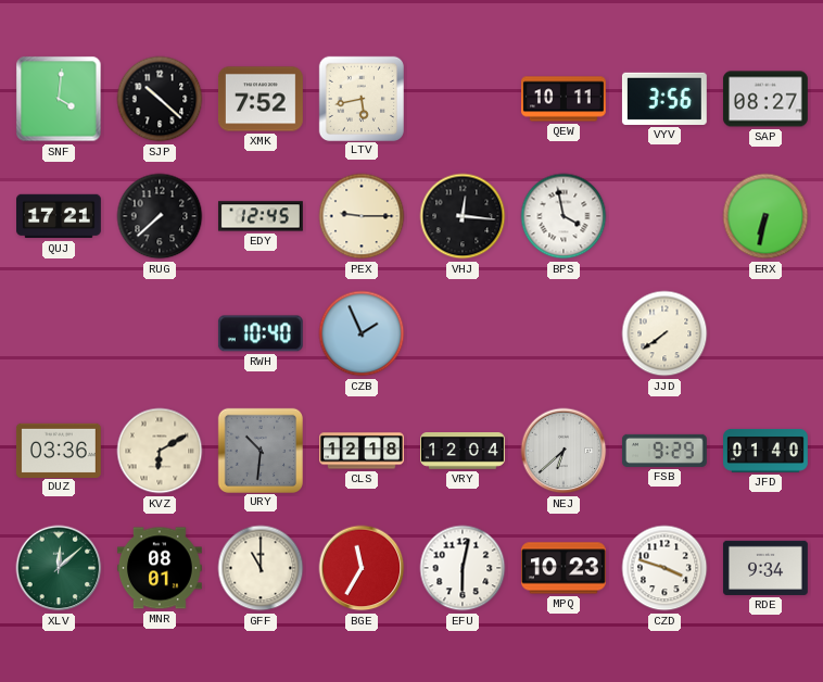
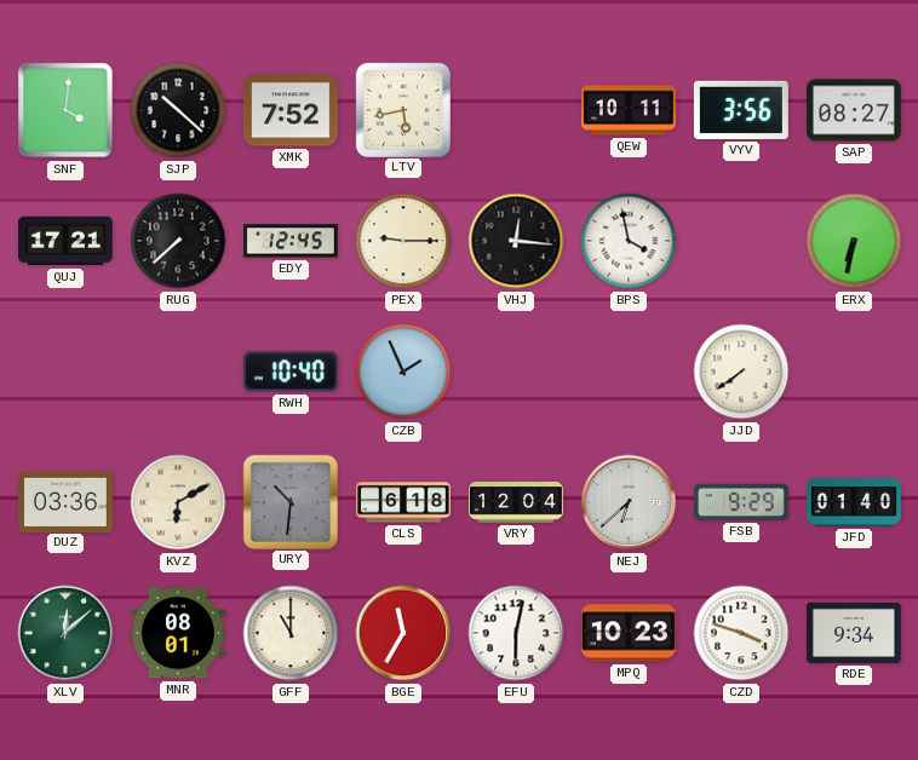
CLS: 12:18 -> 6:18
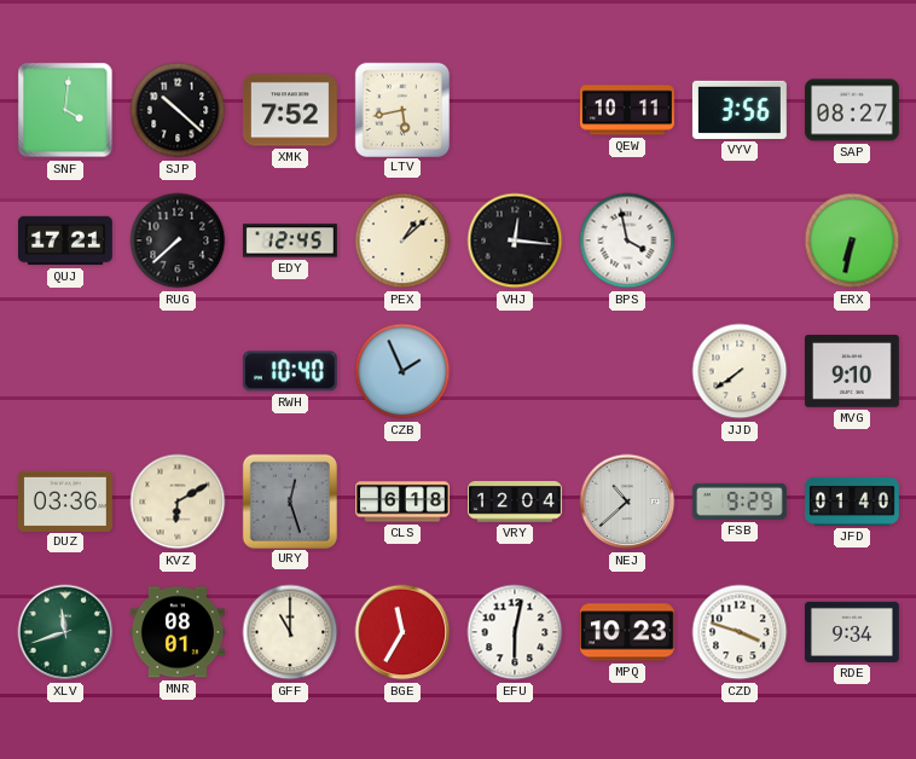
PEX: 9:15 -> 1:08
MVG: none -> 9:10
URY: 10:31 -> 12:27
NEJ: 6:38 -> 10:38
XLV: 12:08 -> 11:42
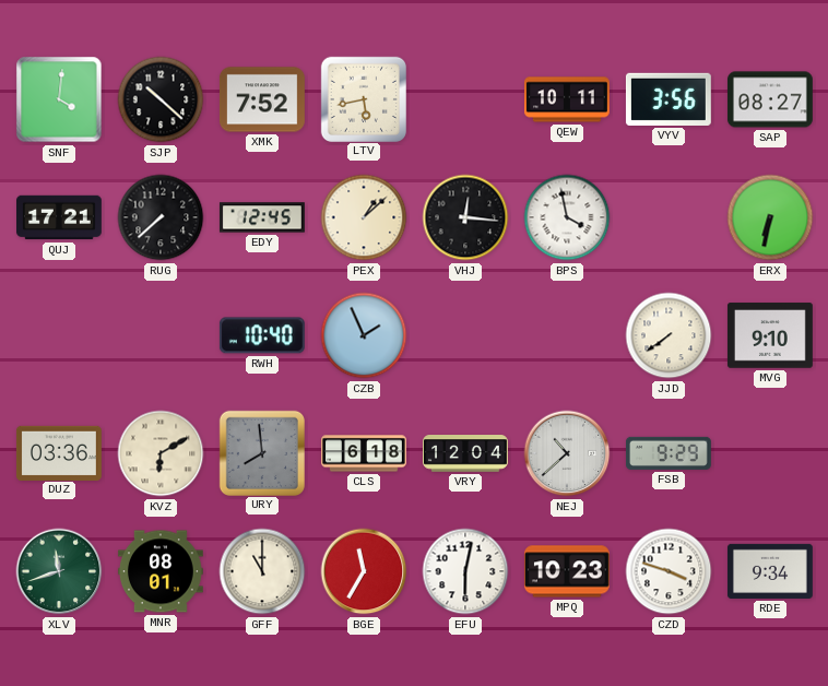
URY: 12:27 -> 7:59
JFD: 01:40 -> none
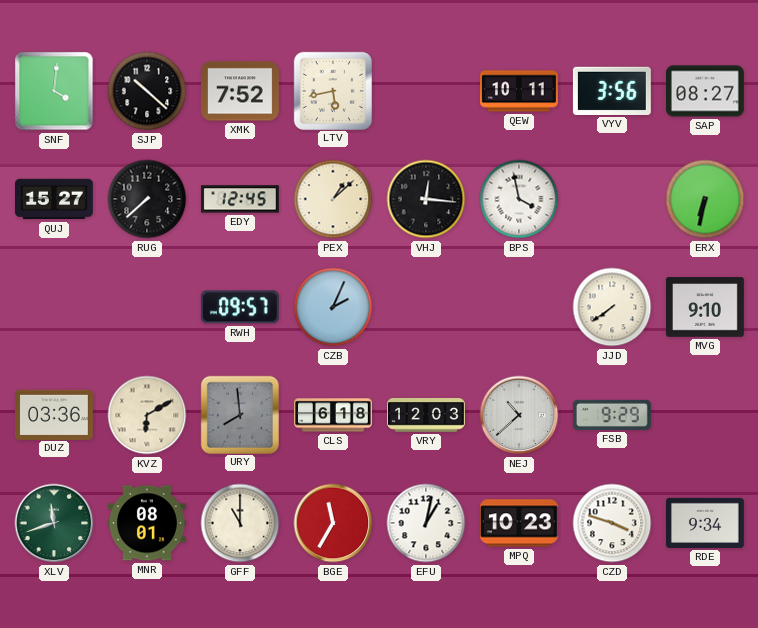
QUJ: 17:21 -> 15:27
RWH: 10:40 -> 09:57
CZB: 1:56 -> 2:04
VRY: 12:04 -> 12:03
EFU: 6:02 -> 1:02
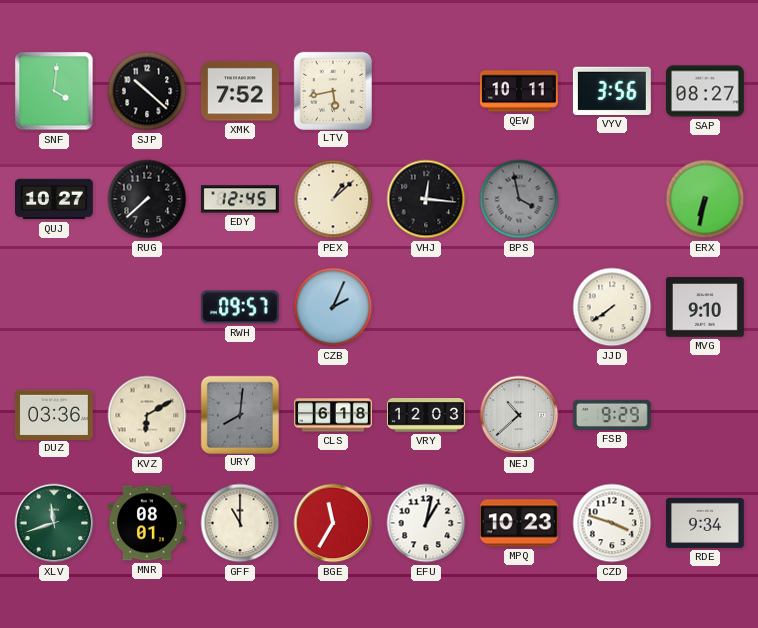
QUJ: 15:27 -> 10:27
BPS dial: white -> grey
URY: 7:59 -> 8:01
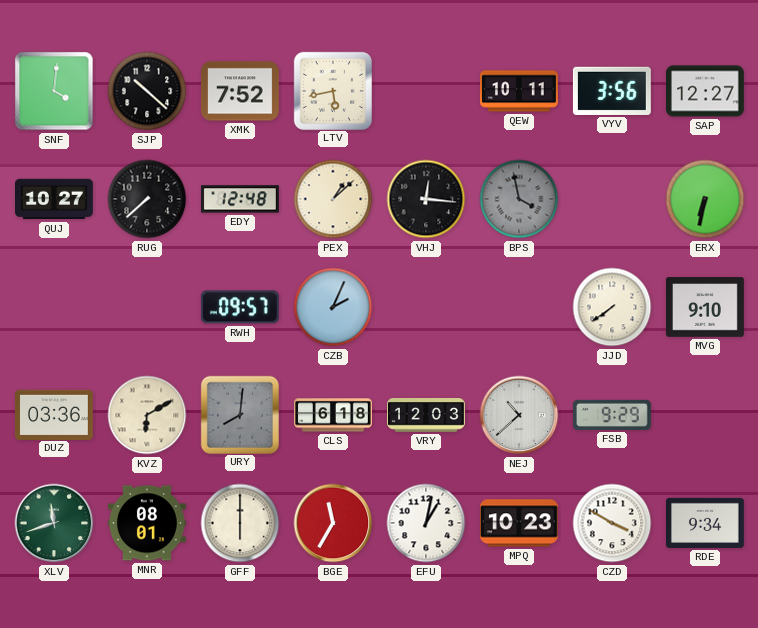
SAP: 08:27 -> 12:27
EDY: 12:45 -> 12:48
GFF: 11:00 -> 6:00
CZD: 3:48 -> 3:50
